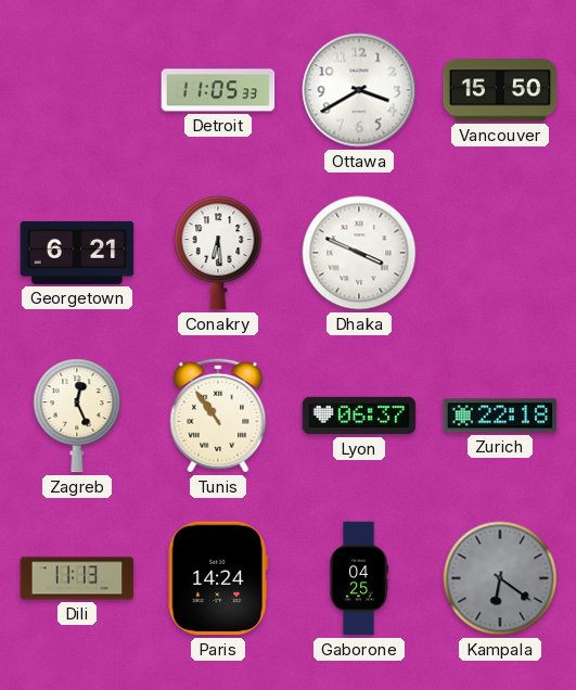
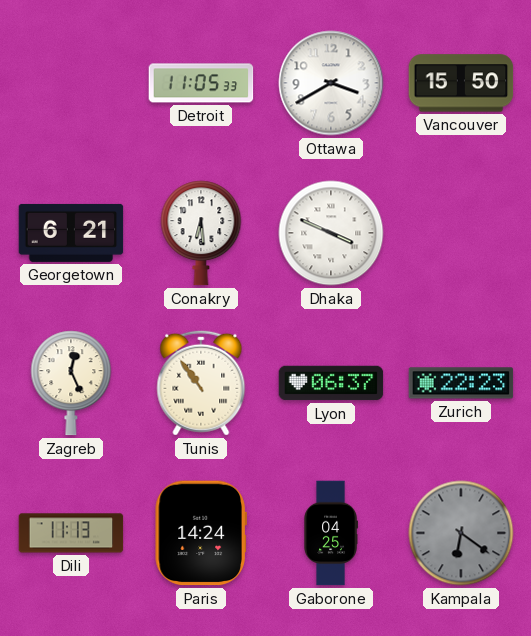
Zurich: 22:18 -> 22:23
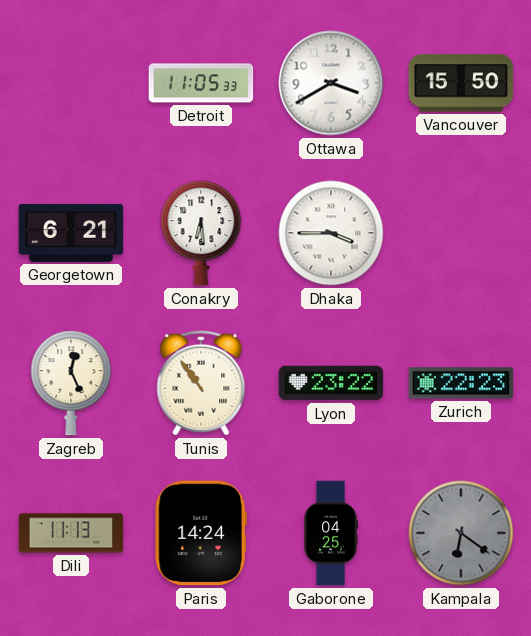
Dhaka: 3:49 -> 3:45
Lyon: 06:37 -> 23:22
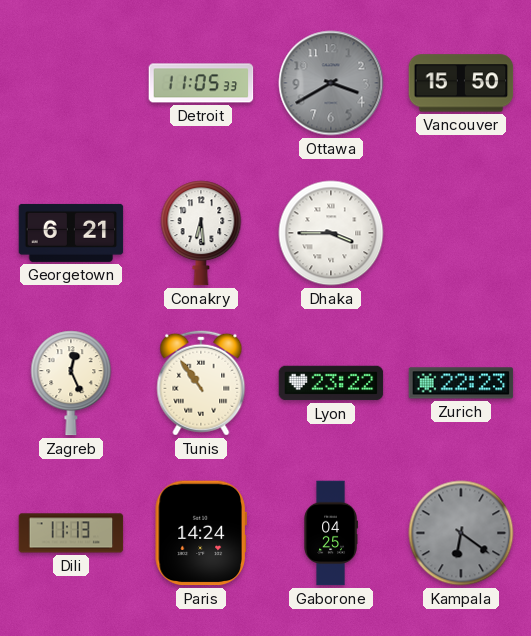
Ottawa dial: white -> grey
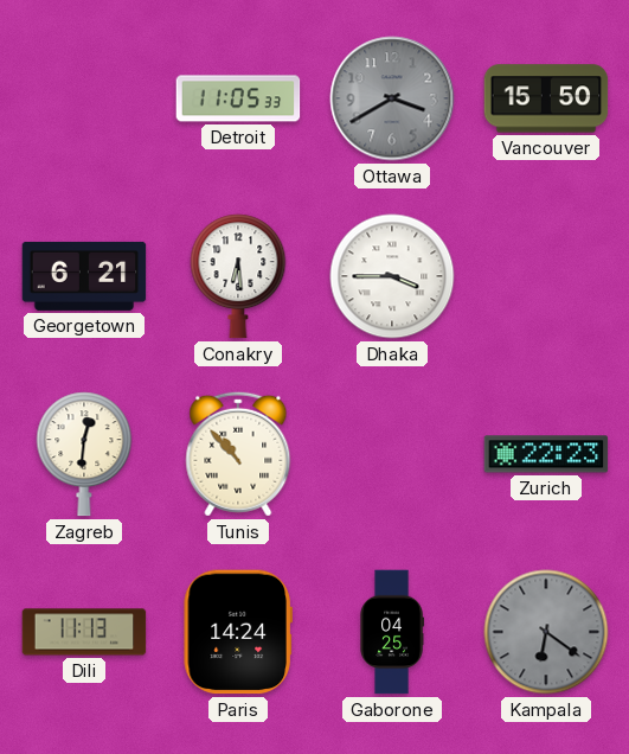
Zagreb: 12:26 -> 12:31
Tunis: 10:54 -> 10:53
Lyon: 23:22 -> none
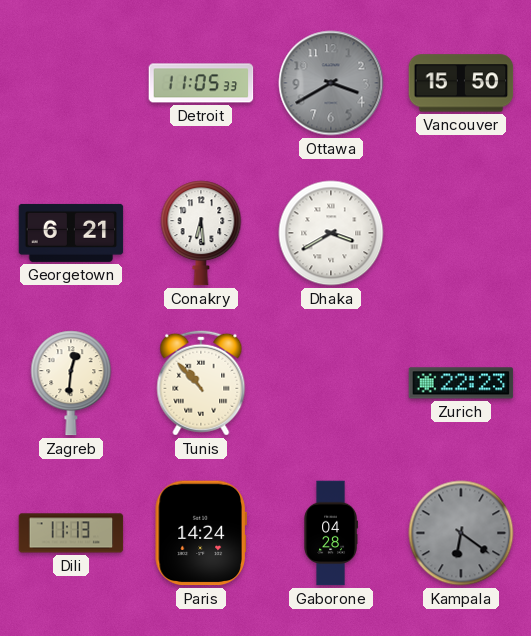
Dhaka: 3:45 -> 3:40
Gaborone: 04:25 -> 04:28
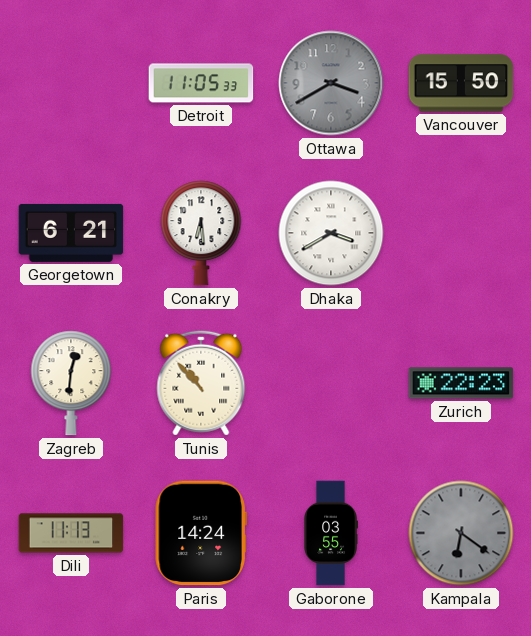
Gaborone: 04:28 -> 03:55
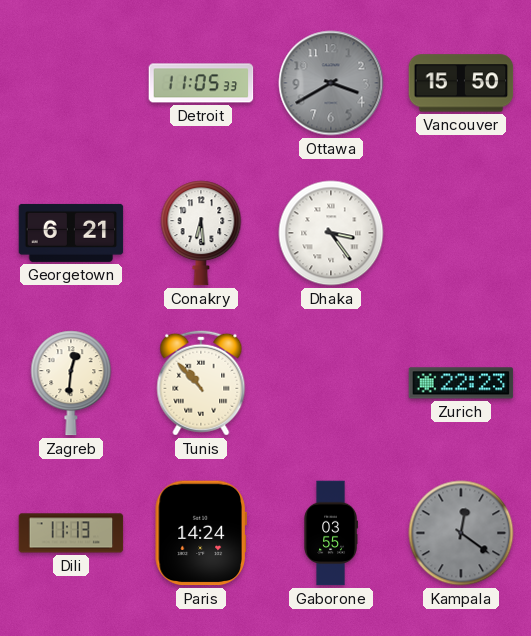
Dhaka: 3:40 -> 3:24
Kampala: 6:21 -> 12:21
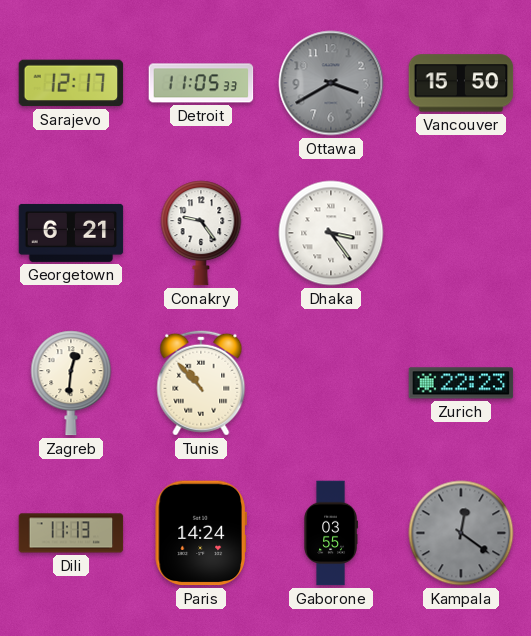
Sarajevo: none -> 12:17
Conakry: 6:29 -> 9:24
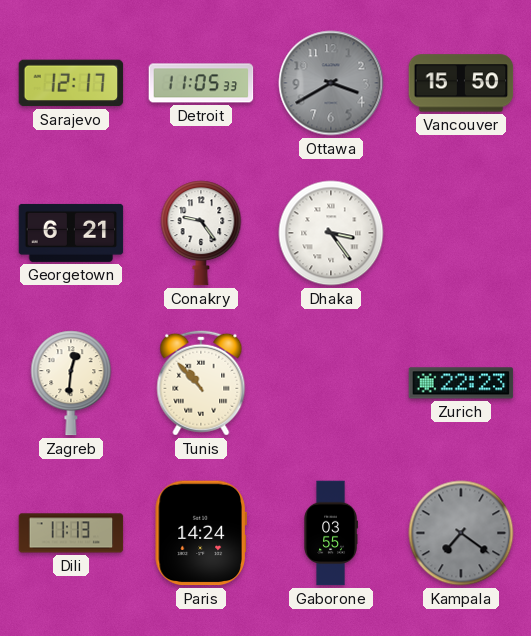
Kampala: 12:21 -> 7:21
